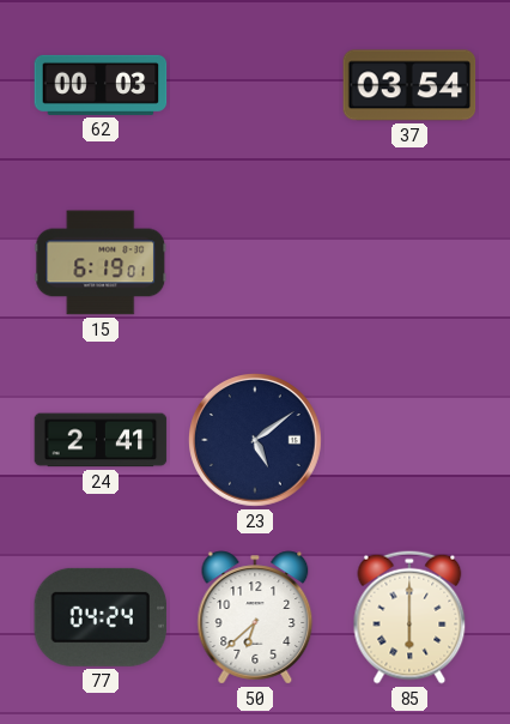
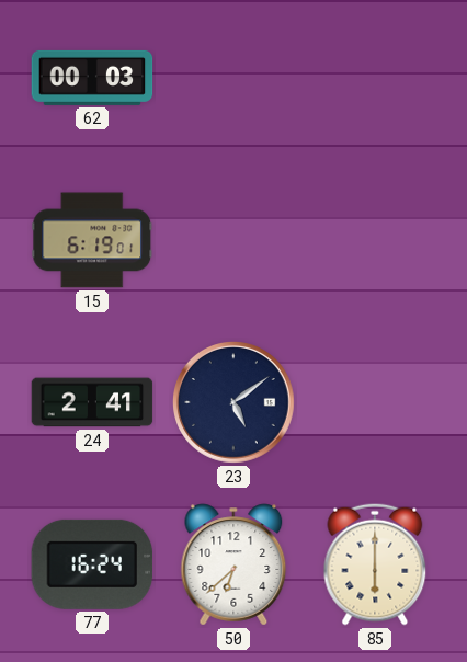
37: 03:54 -> none
77: 04:24 -> 16:24
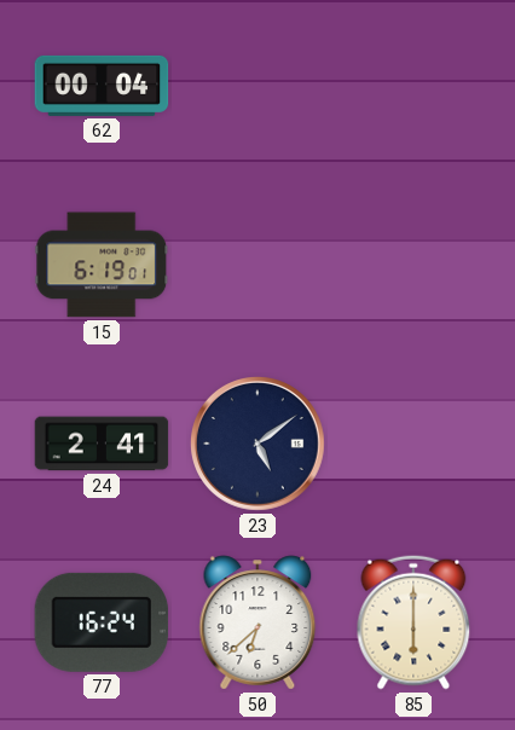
62: 00:03 -> 00:04
